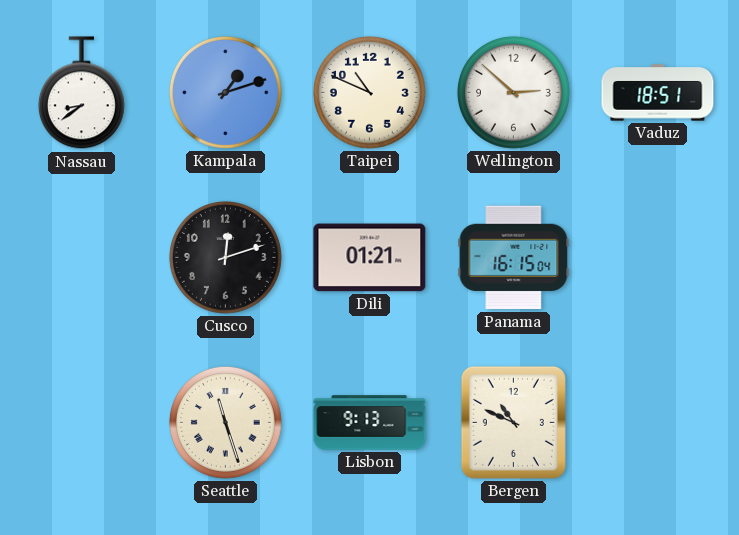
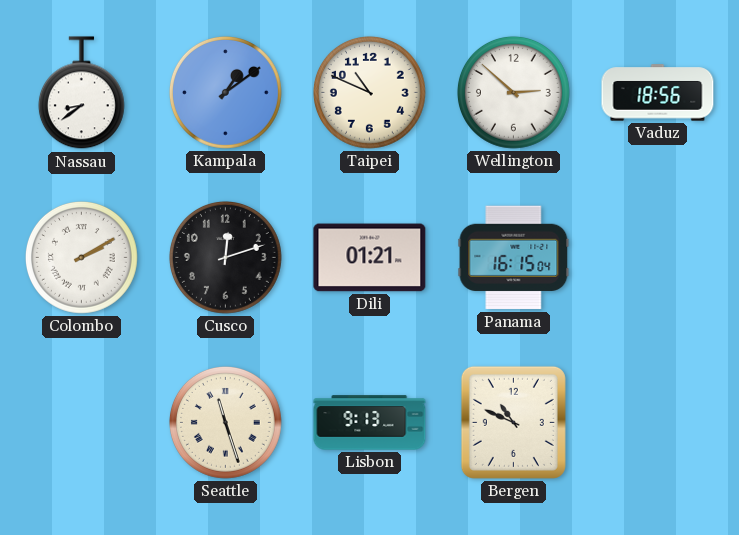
Kampala: 1:12 -> 1:09
Vaduz: 18:51 -> 18:56
Colombo: none -> 2:10
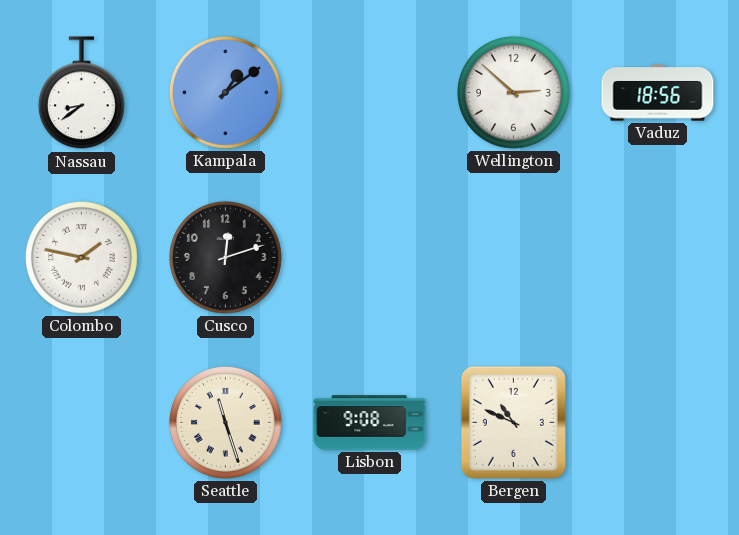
Taipei: 10:49 -> none
Colombo: 2:10 -> 1:47
Dili: 01:21 -> none
Panama: 16:15 -> none
Lisbon: 9:13 -> 9:08
